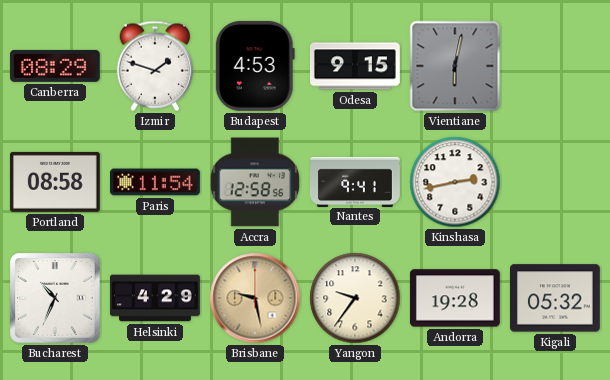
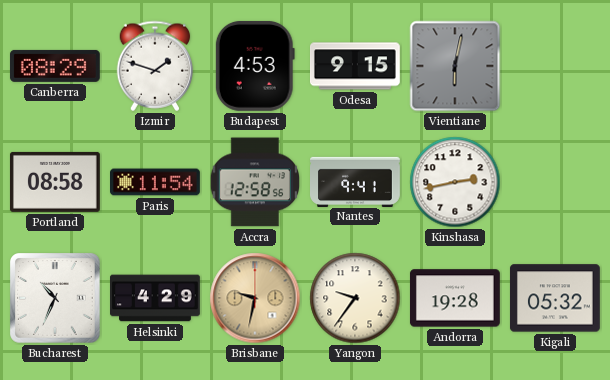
Brisbane: 9:28 -> 9:32
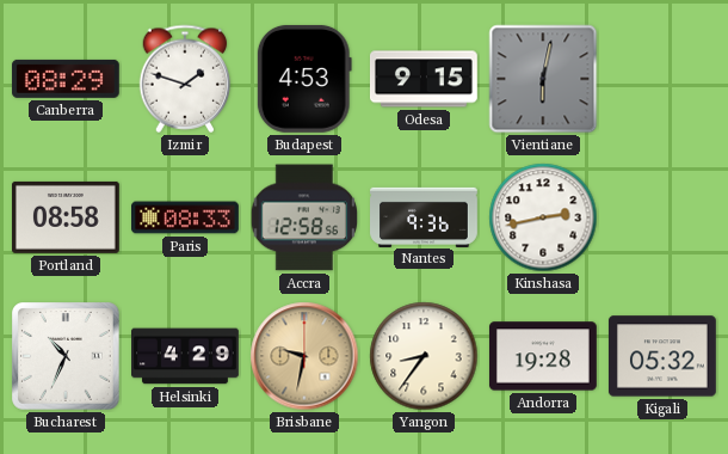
Paris: 11:54 -> 08:33
Nantes: 9:41 -> 9:36
Yangon: 9:36 -> 8:36
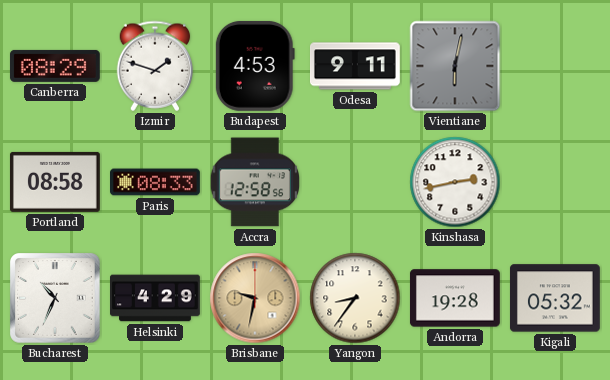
Odesa: 9:15 -> 9:11
Nantes: 9:36 -> none
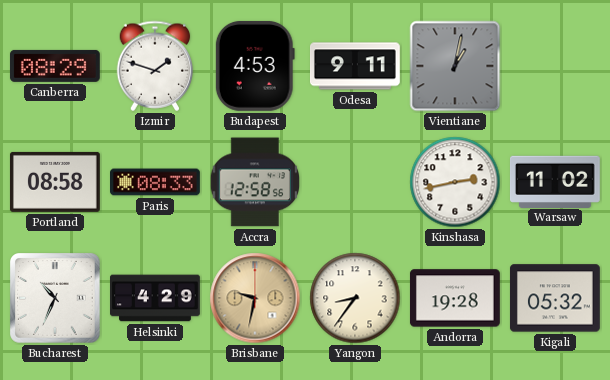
Vientiane: 6:02 -> 1:02
Warsaw: none -> 11:02
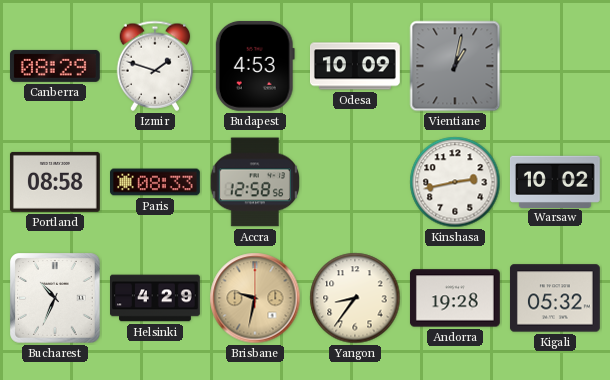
Odesa: 9:11 -> 10:09
Warsaw: 11:02 -> 10:02
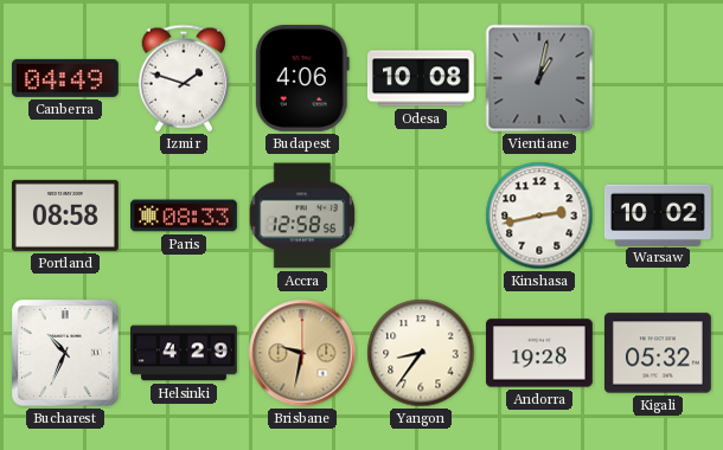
Canberra: 08:29 -> 04:49
Budapest: 4:53 -> 4:06
Odesa: 10:09 -> 10:08
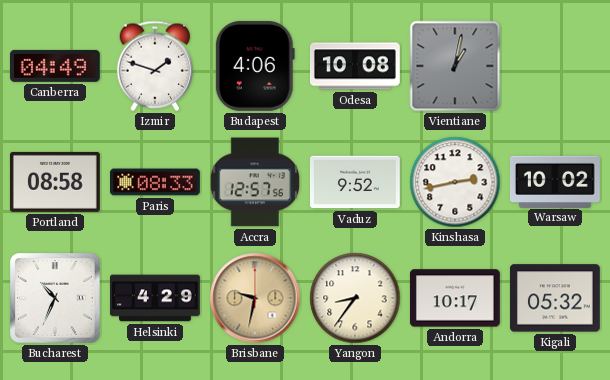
Accra: 12:58 -> 12:57
Vaduz: none -> 9:52
Andorra: 19:28 -> 10:17
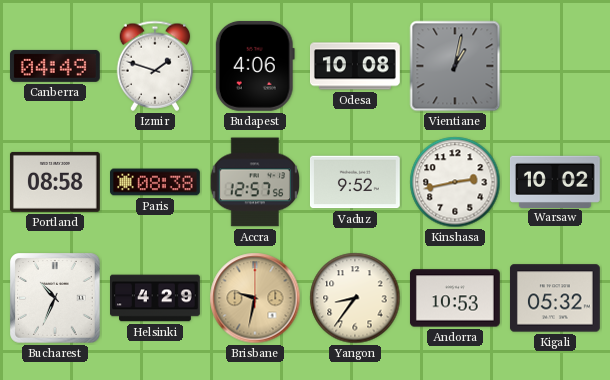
Paris: 08:33 -> 08:38
Andorra: 10:17 -> 10:53
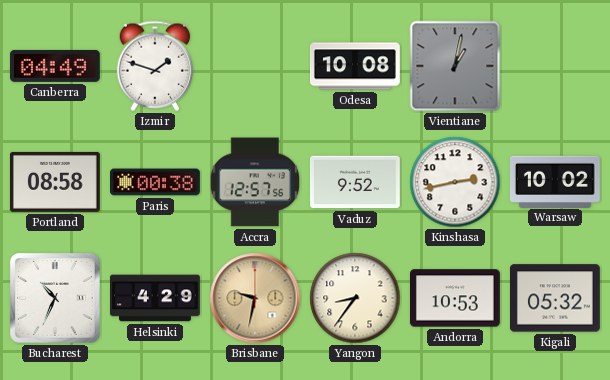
Budapest: 4:06 -> none
Paris: 08:38 -> 00:38
